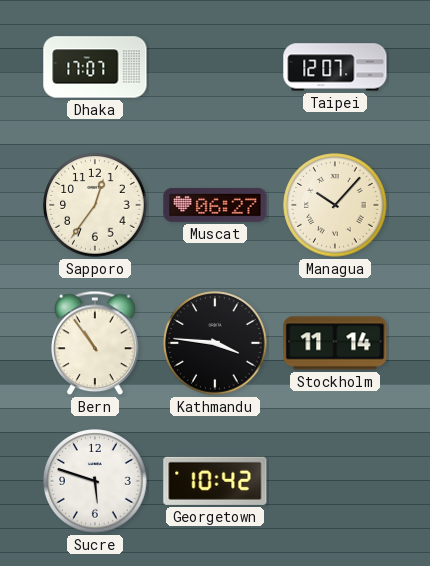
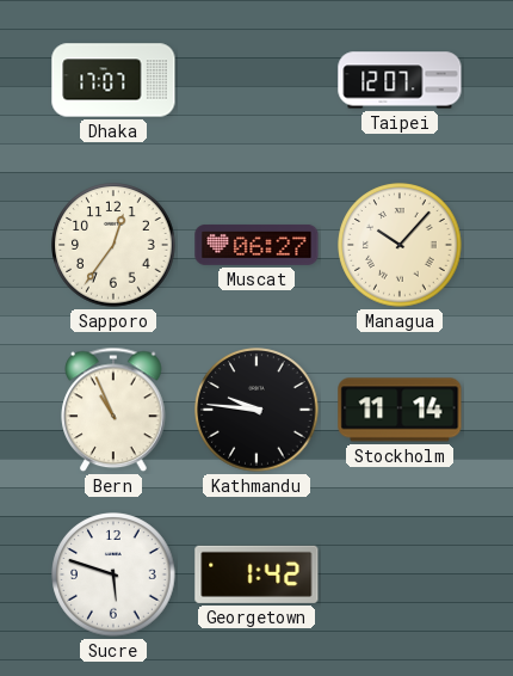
Bern: 10:54 -> 10:56
Kathmandu: 3:46 -> 9:46
Georgetown: 10:42 -> 1:42
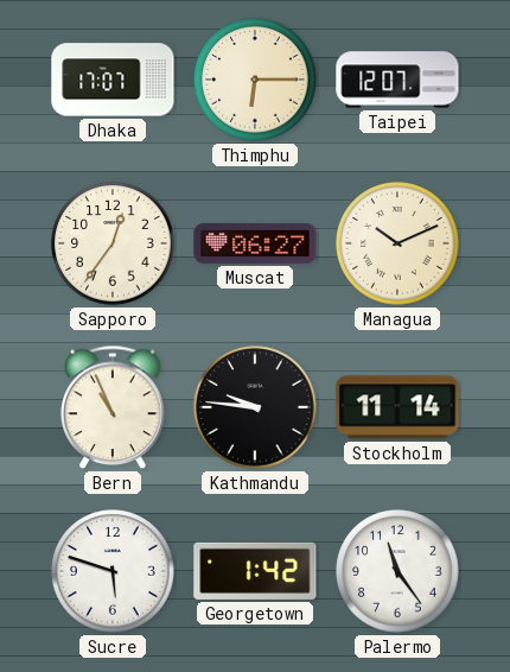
Thimphu: none -> 6:15
Managua: 10:07 -> 10:11
Palermo: none -> 11:24
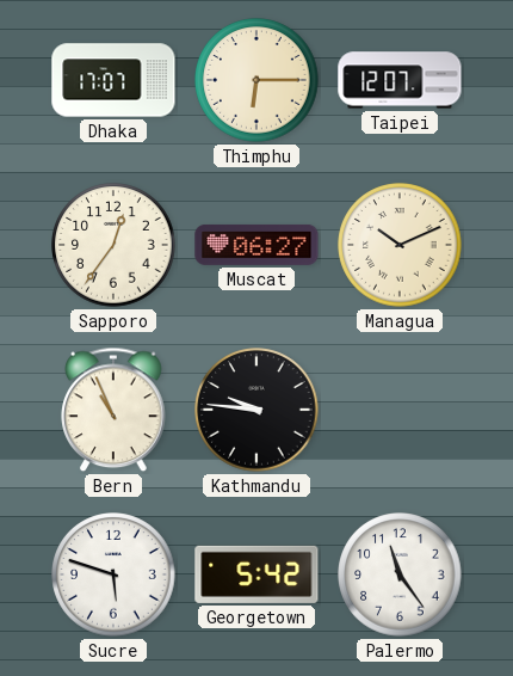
Stockholm: 11:14 -> none
Georgetown: 1:42 -> 5:42
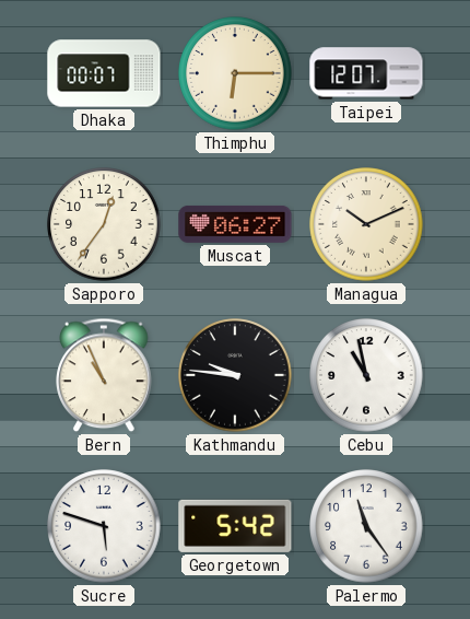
Dhaka: 17:07 -> 00:07
Cebu: none -> 10:58
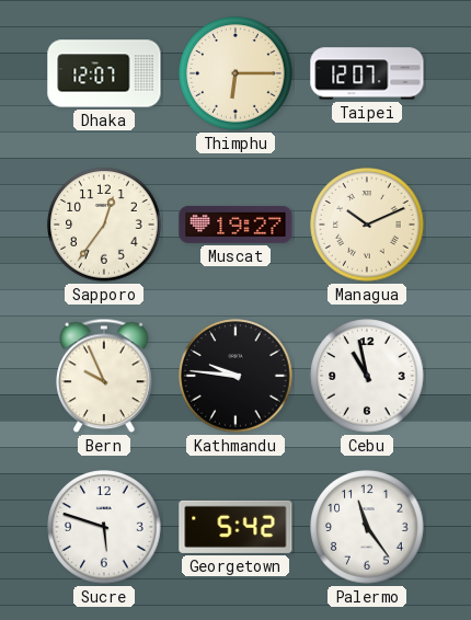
Dhaka: 00:07 -> 12:07
Muscat: 06:27 -> 19:27
Bern: 10:56 -> 9:56
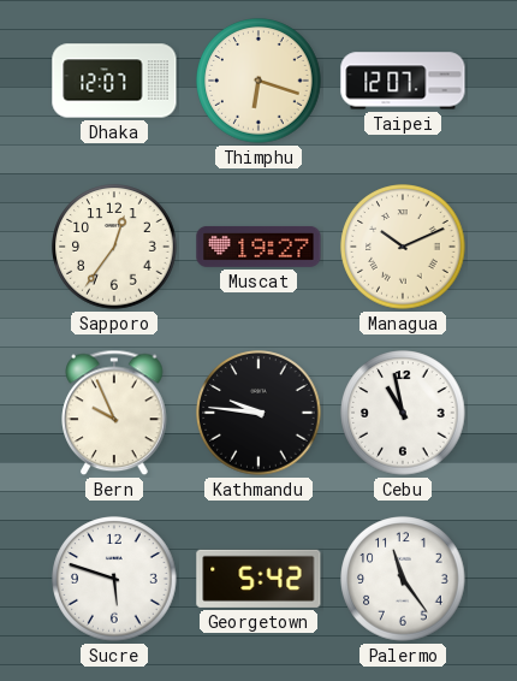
Thimphu: 6:15 -> 6:18
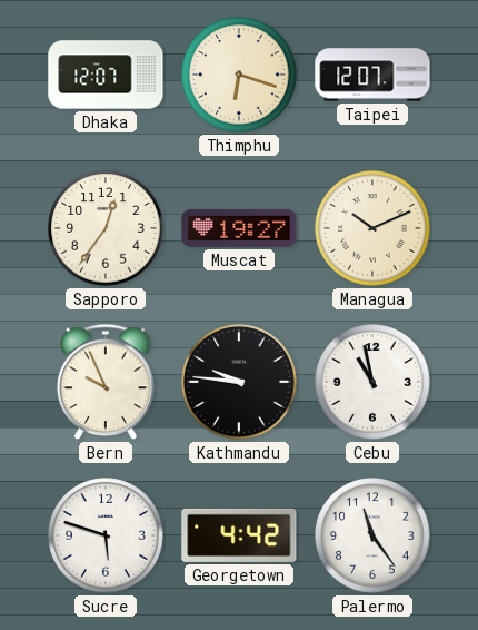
Georgetown: 5:42 -> 4:42
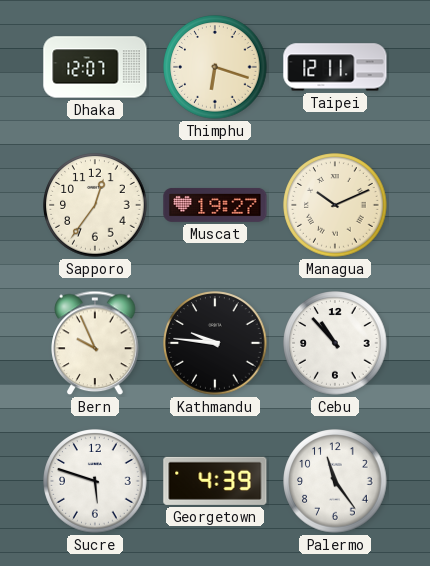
Taipei: 12:07 -> 12:11
Cebu: 10:58 -> 10:53
Georgetown: 4:42 -> 4:39
